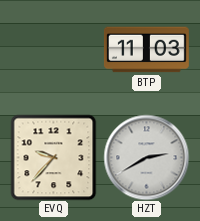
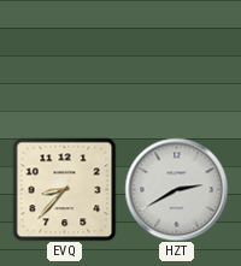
BTP: 11:03 -> none
EVQ: 9:37 -> 8:37
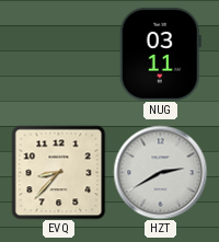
NUG: none -> 03:11
